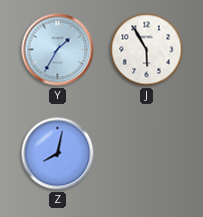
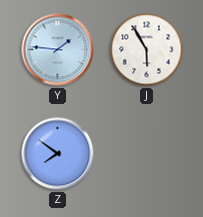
Y: 1:35 -> 1:46
Z: 8:02 -> 7:51
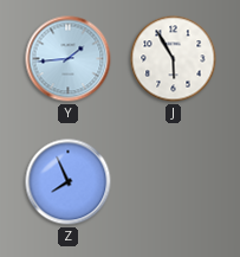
Y: 1:46 -> 1:44
Z: 7:51 -> 7:56
